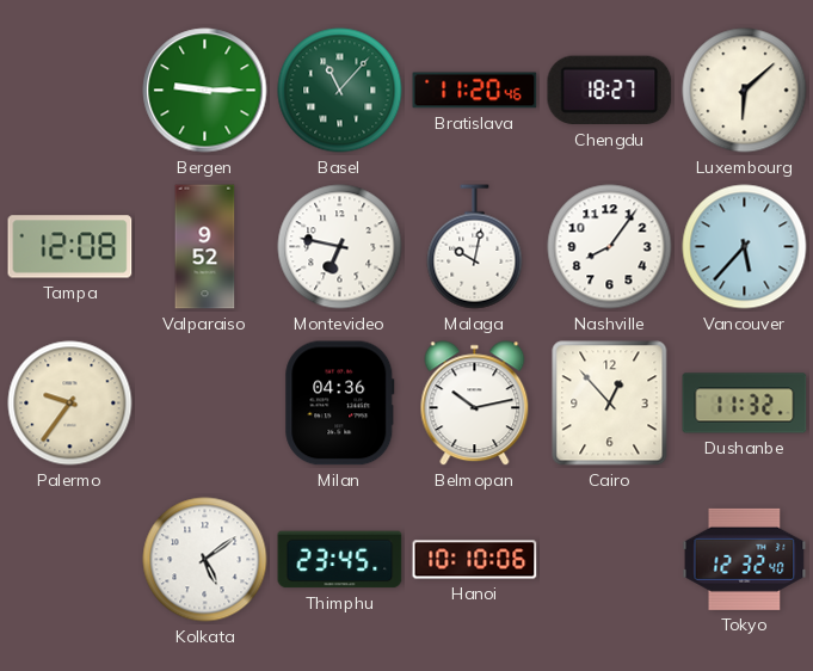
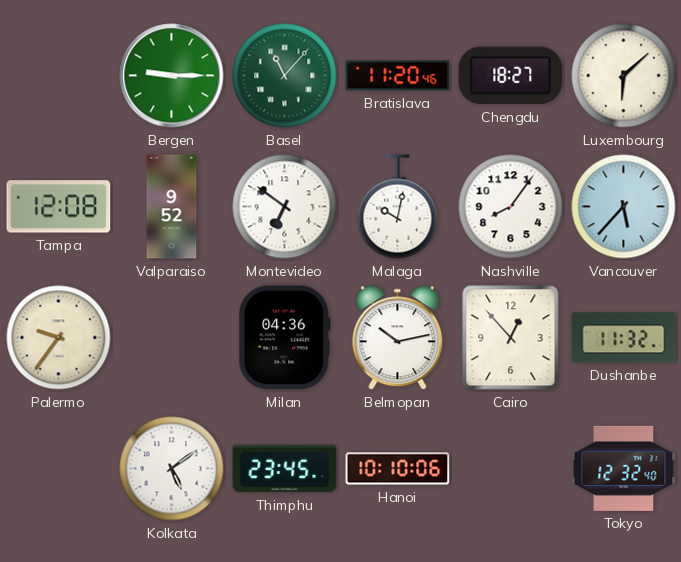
Montevideo: 6:47 -> 6:51
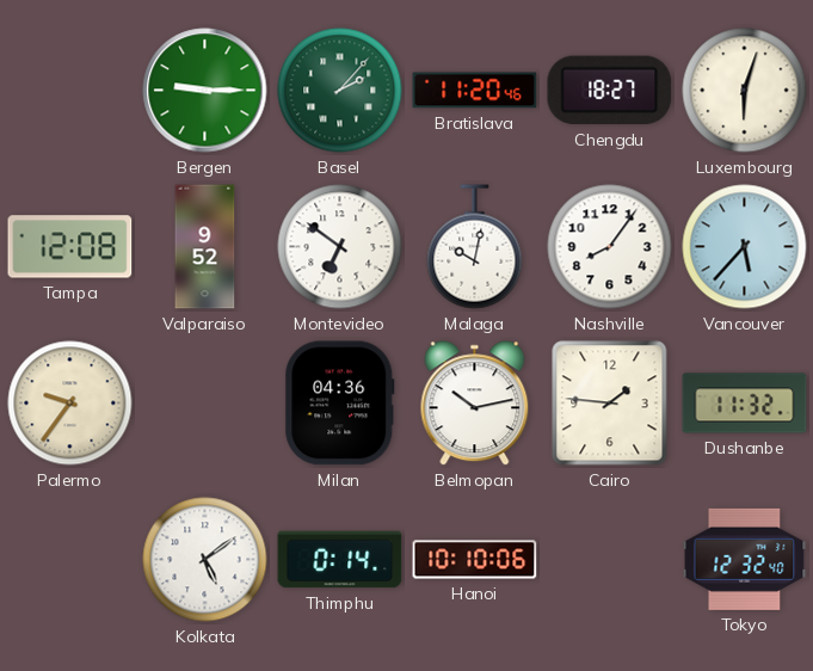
Basel: 11:07 -> 2:07
Luxembourg: 6:08 -> 6:03
Cairo: 12:53 -> 1:46
Thimphu: 23:45 -> 0:14
